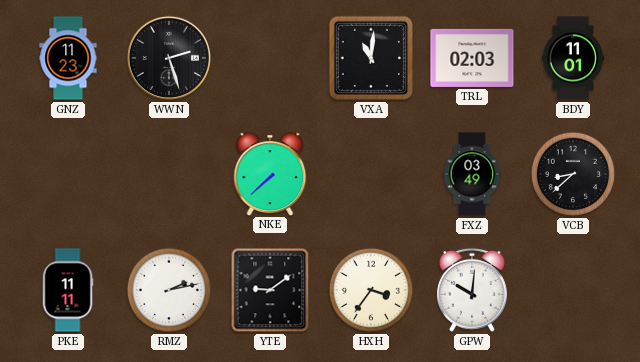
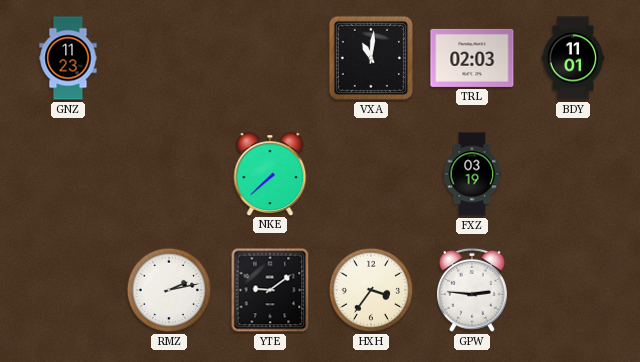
WWN: 2:27 -> none
FXZ: 03:49 -> 03:19
VCB: 8:38 -> none
PKE: 11:11 -> none
GPW: 10:01 -> 2:46
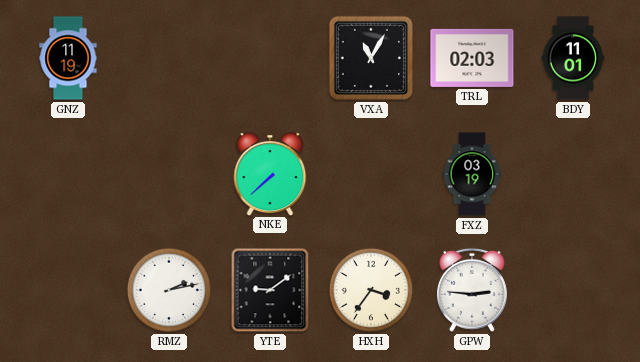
GNZ: 11:23 -> 11:19
VXA: 11:01 -> 11:05
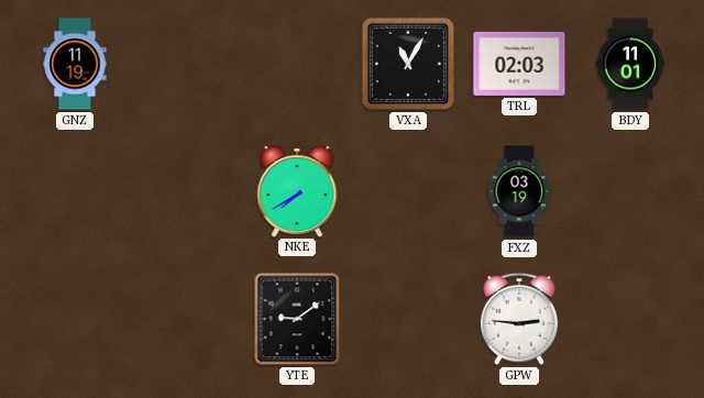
NKE: 7:38 -> 7:40
RMZ: 2:13 -> none
HXH: 3:36 -> none
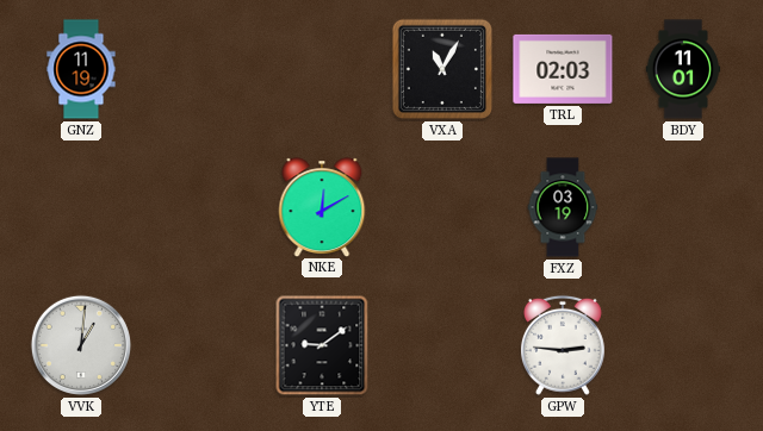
NKE: 7:40 -> 12:10
VVK: none -> 1:01
